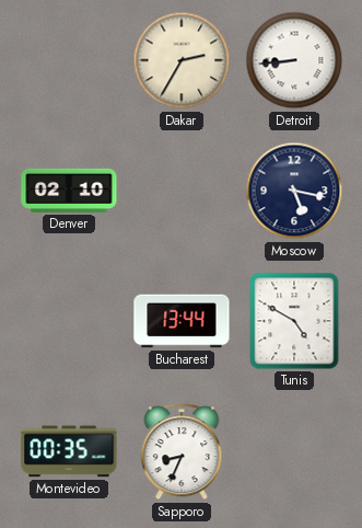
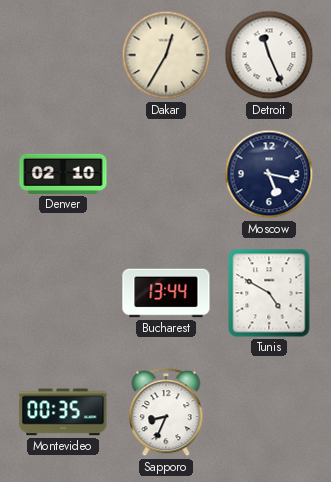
Dakar: 2:35 -> 12:35
Detroit: 8:44 -> 11:26
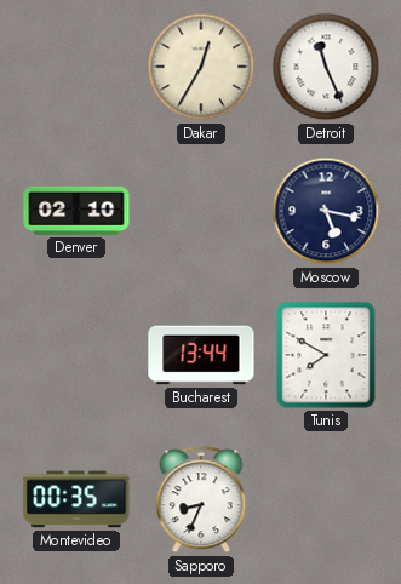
Tunis: 4:50 -> 7:50
